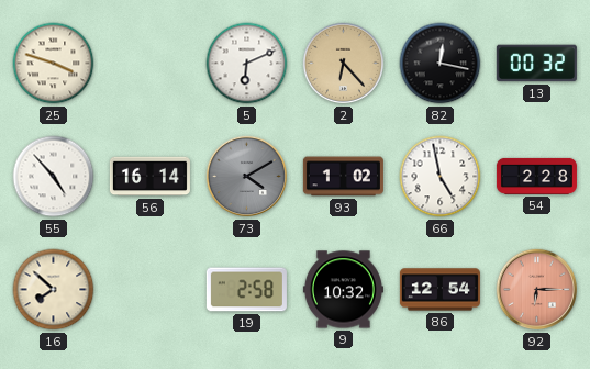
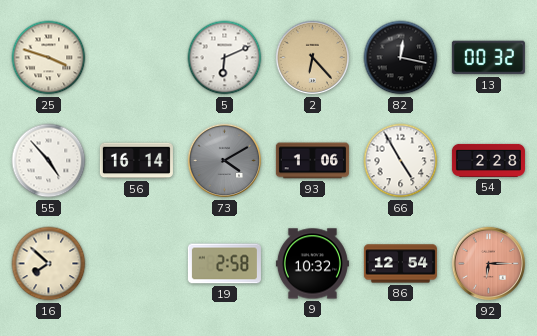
93: 1:02 -> 1:06
66: 4:58 -> 4:55
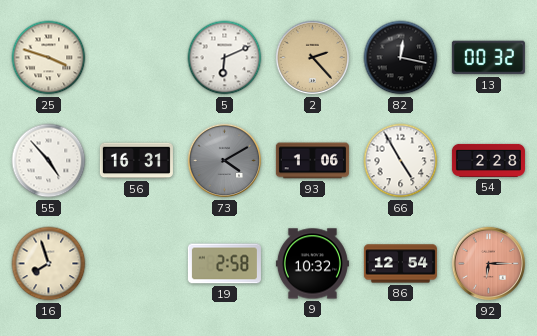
2: 6:23 -> 2:23
56: 16:14 -> 16:31
16: 7:52 -> 7:57
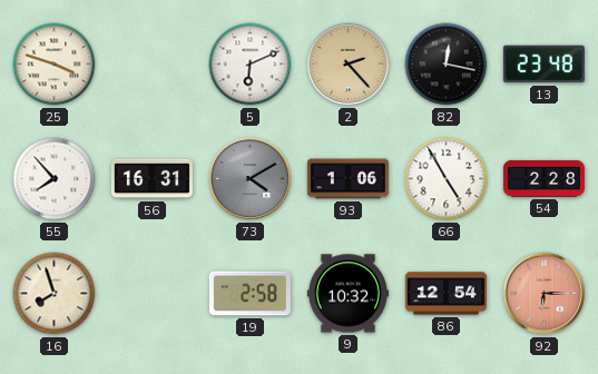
13: 00:32 -> 23:48
55: 4:53 -> 7:53
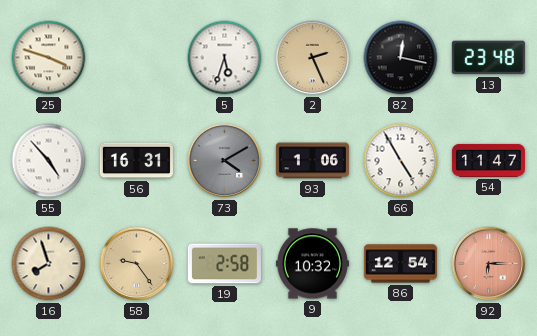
5: 6:11 -> 5:33
2: 2:23 -> 2:26
55: 7:53 -> 4:53
54: 2:28 -> 11:47
58: none -> 9:24
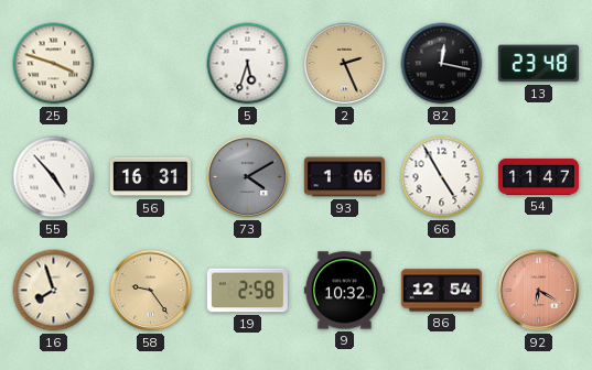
92: 6:15 -> 6:20
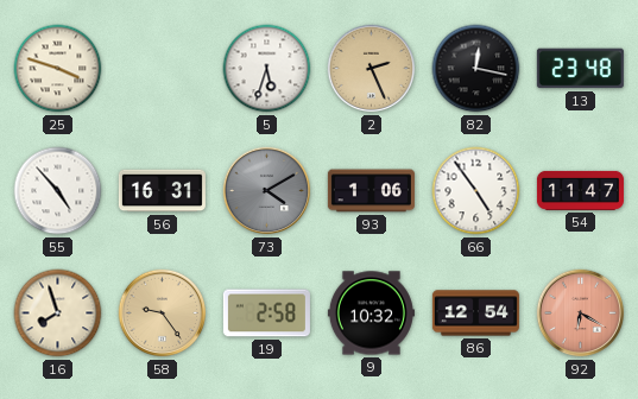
66: 4:55 -> 4:54
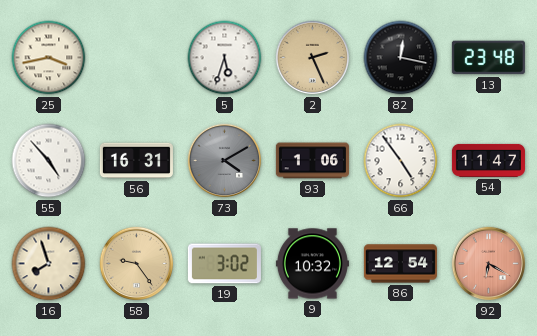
25: 3:48 -> 3:43
19: 2:58 -> 3:02
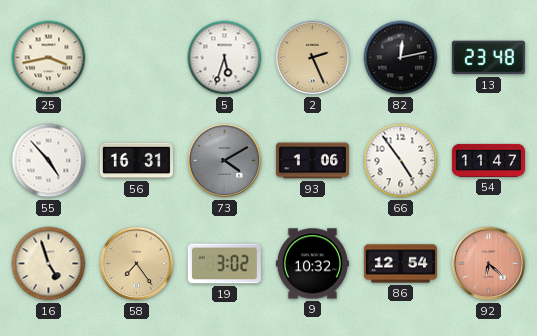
82: 12:17 -> 12:13
16: 7:57 -> 4:57
58: 9:24 -> 7:24
92: 6:20 -> 6:22
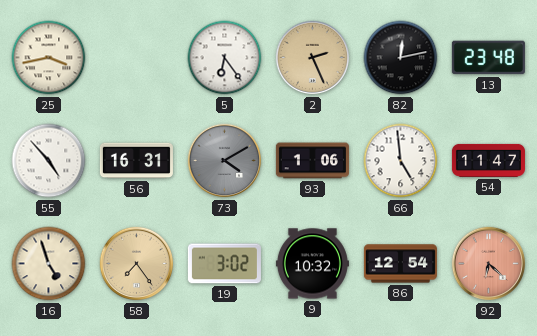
5: 5:33 -> 6:24
66: 4:54 -> 4:59
